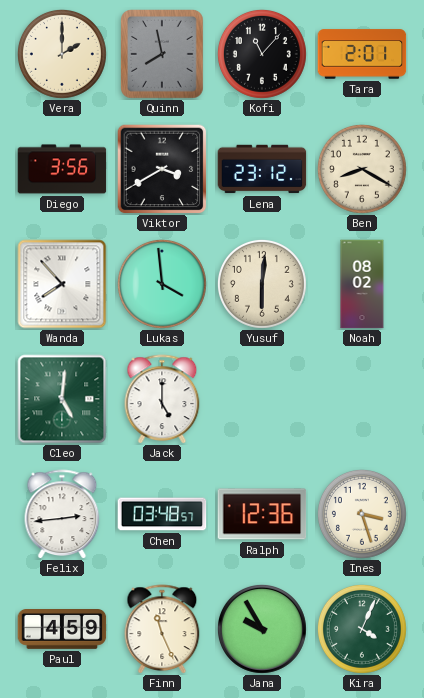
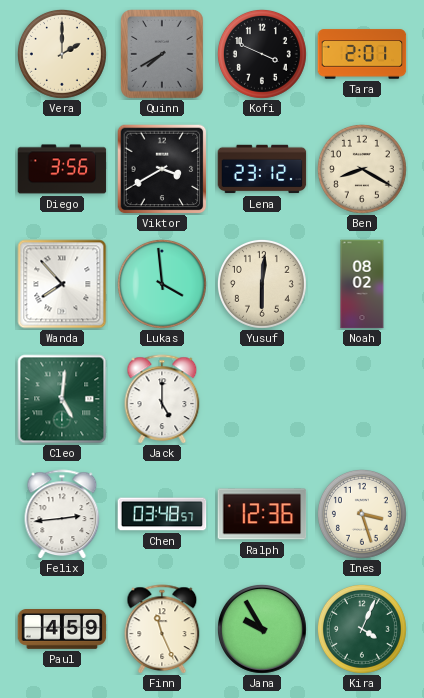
Quinn: 7:58 -> 7:40
Kofi: 11:07 -> 3:49
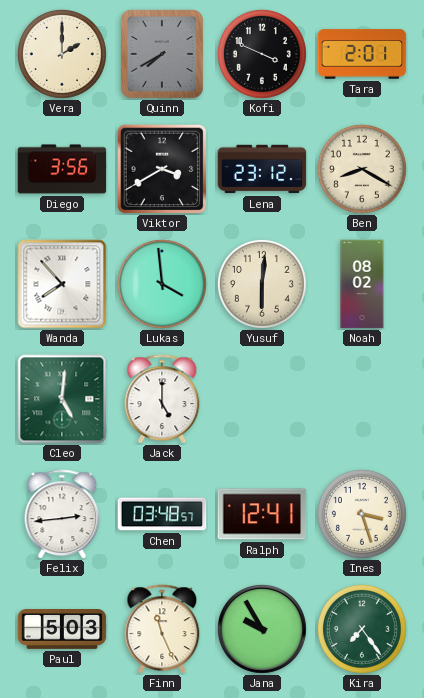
Ralph: 12:36 -> 12:41
Paul: 4:59 -> 5:03
Kira: 4:04 -> 7:24
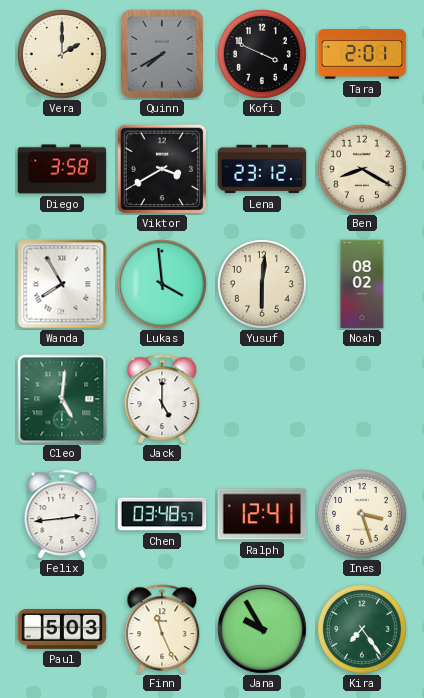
Diego: 3:56 -> 3:58
Wanda: 7:53 -> 7:55
